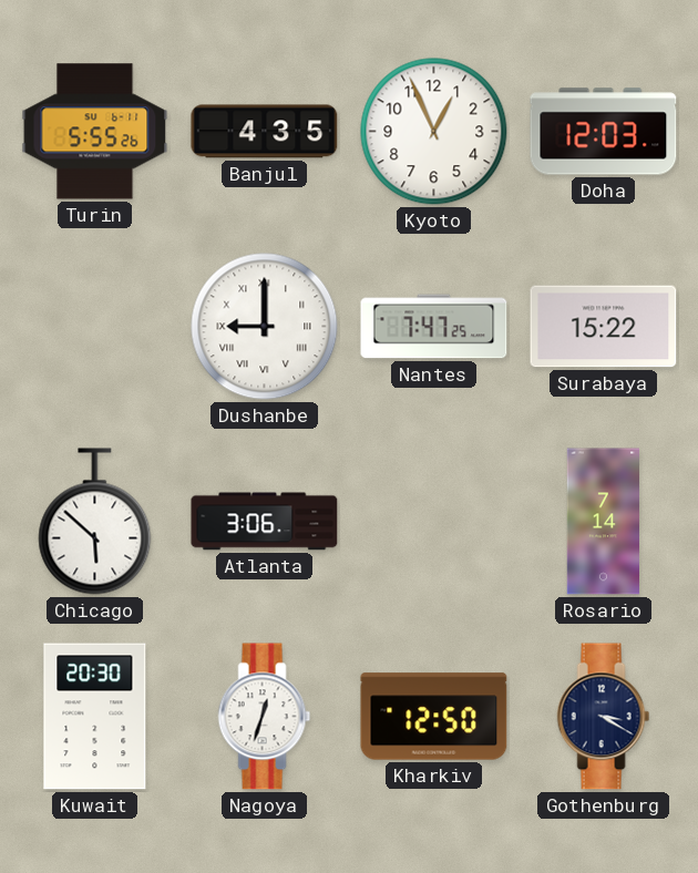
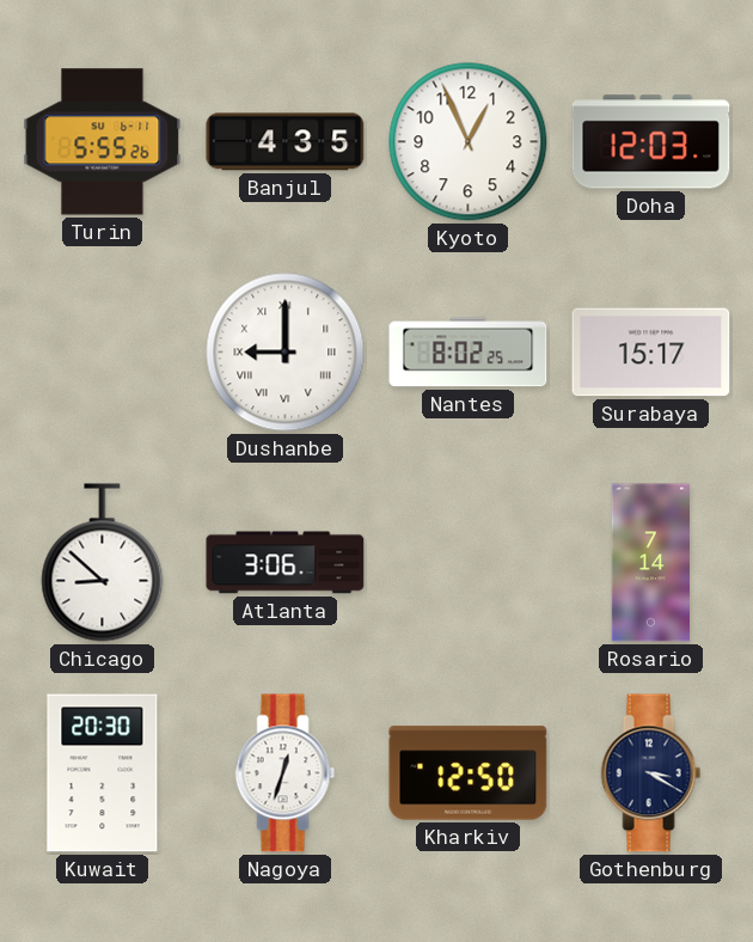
Nantes: 7:47 -> 8:02
Surabaya: 15:22 -> 15:17
Chicago: 5:52 -> 8:52
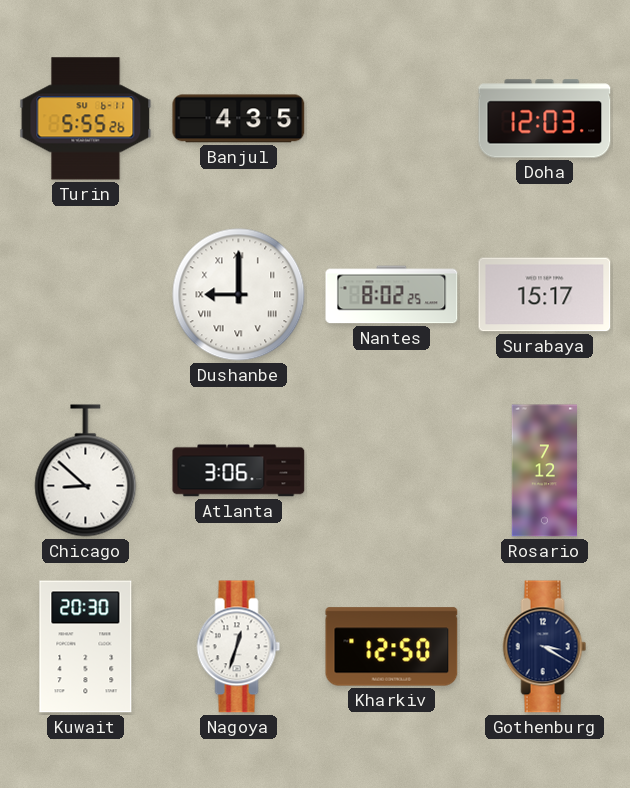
Kyoto: 12:56 -> none
Rosario: 7:14 -> 7:12
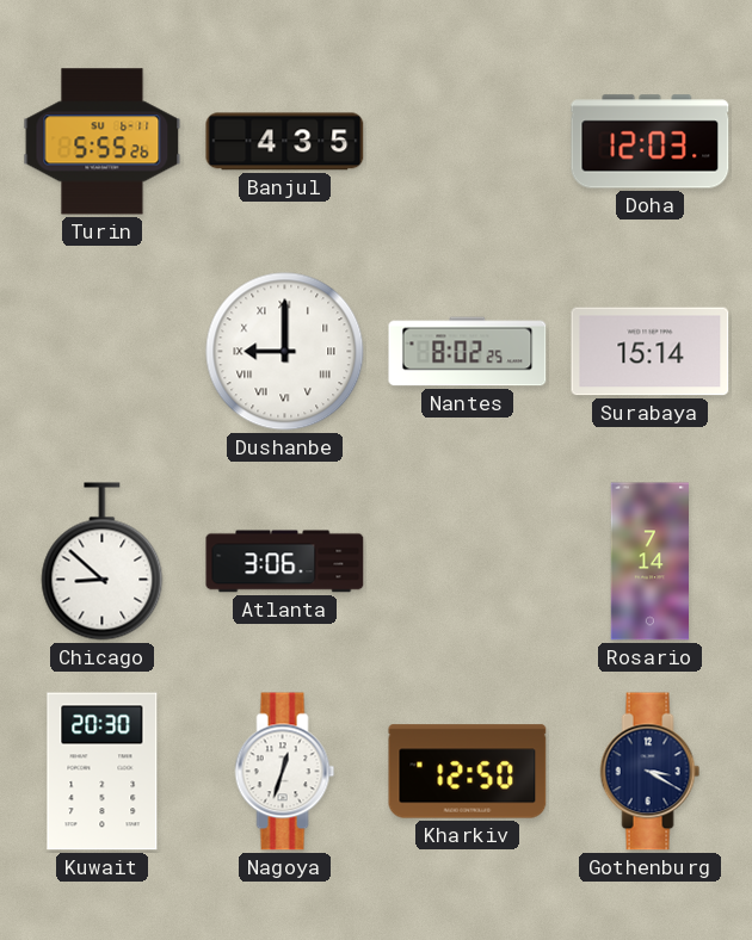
Surabaya: 15:17 -> 15:14
Rosario: 7:12 -> 7:14
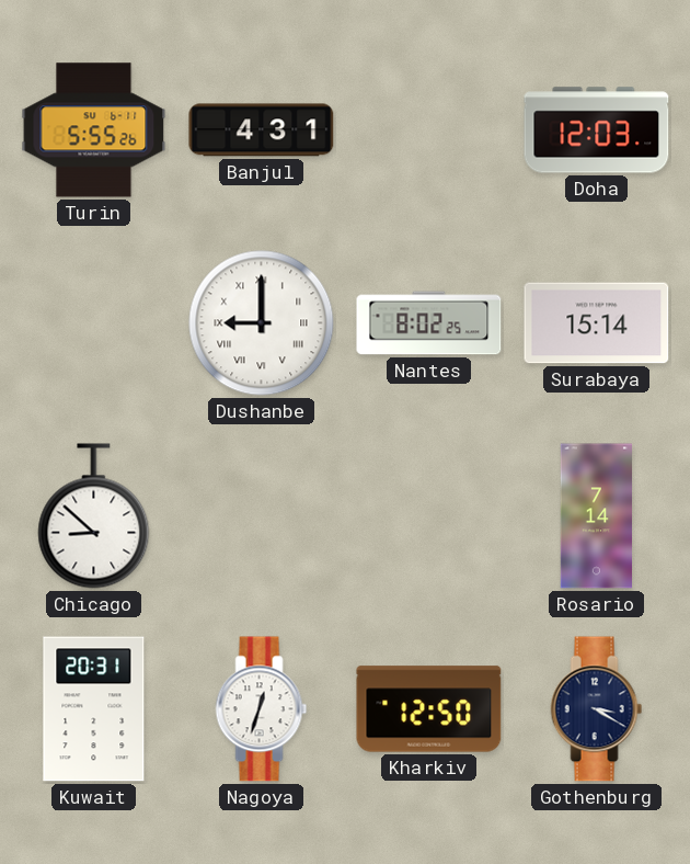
Banjul: 4:35 -> 4:31
Atlanta: 3:06 -> none
Kuwait: 20:30 -> 20:31
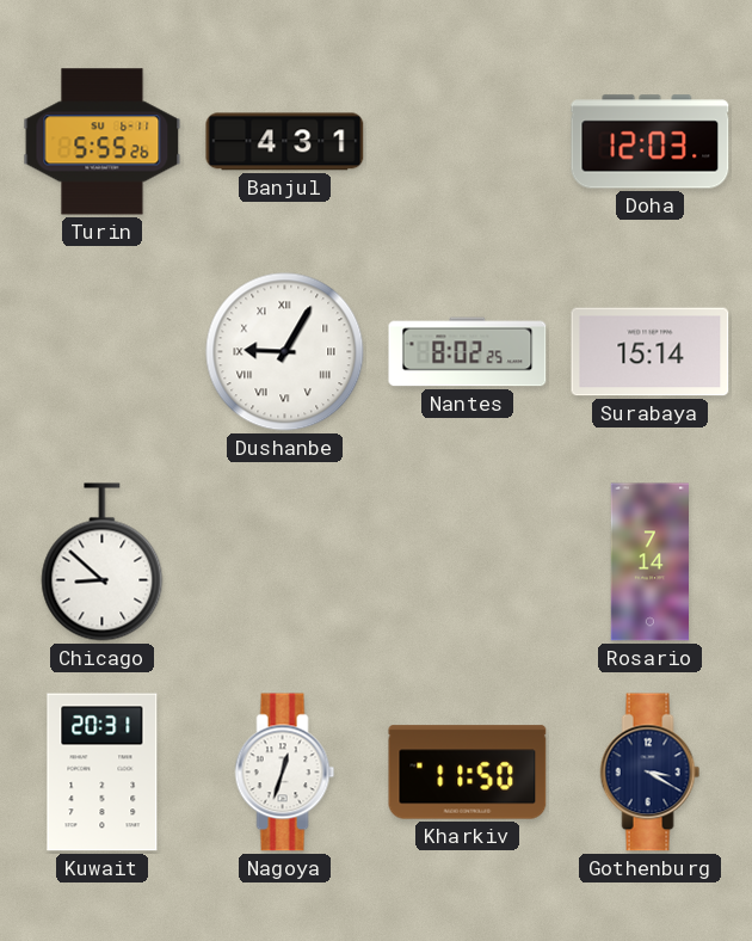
Dushanbe: 9:00 -> 9:05
Kharkiv: 12:50 -> 11:50
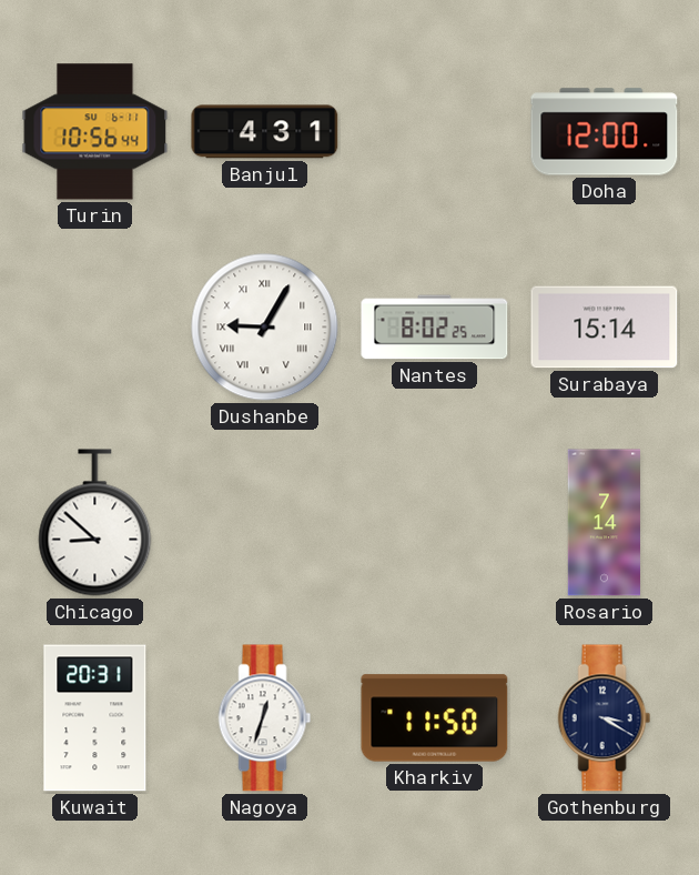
Turin: 5:55 -> 10:56
Doha: 12:03 -> 12:00
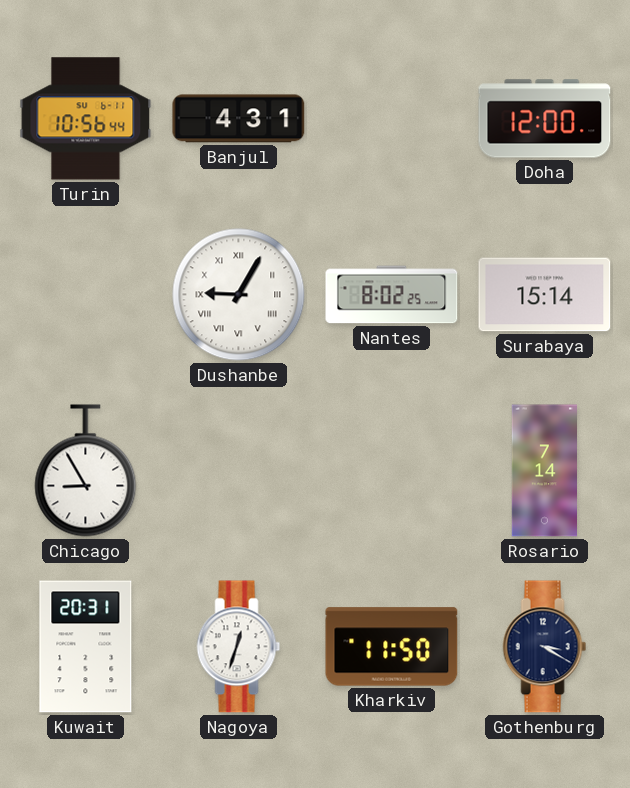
Chicago: 8:52 -> 8:55
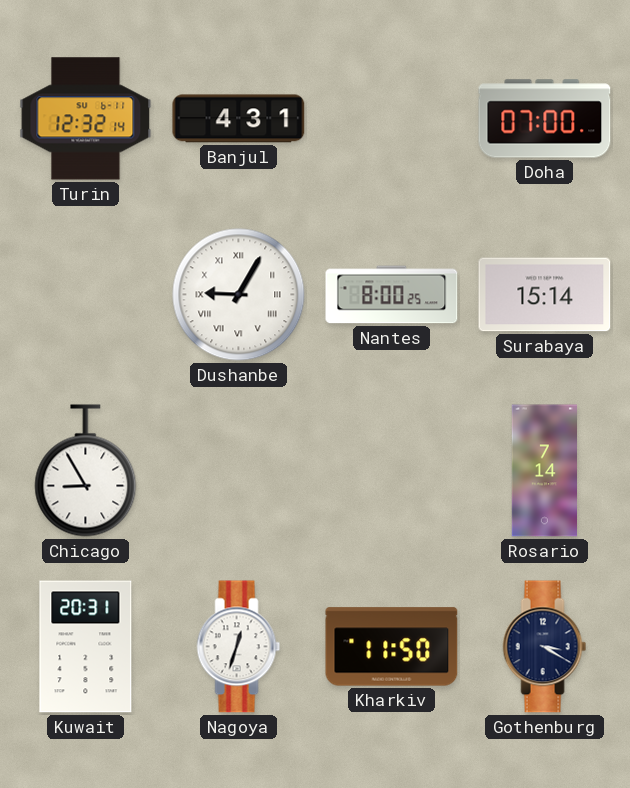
Turin: 10:56 -> 12:32
Doha: 12:00 -> 07:00
Nantes: 8:02 -> 8:00
